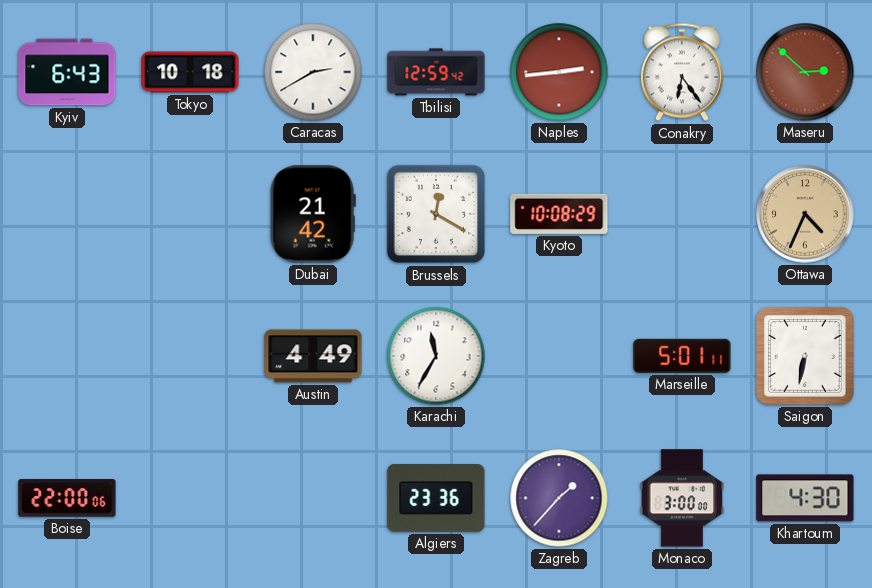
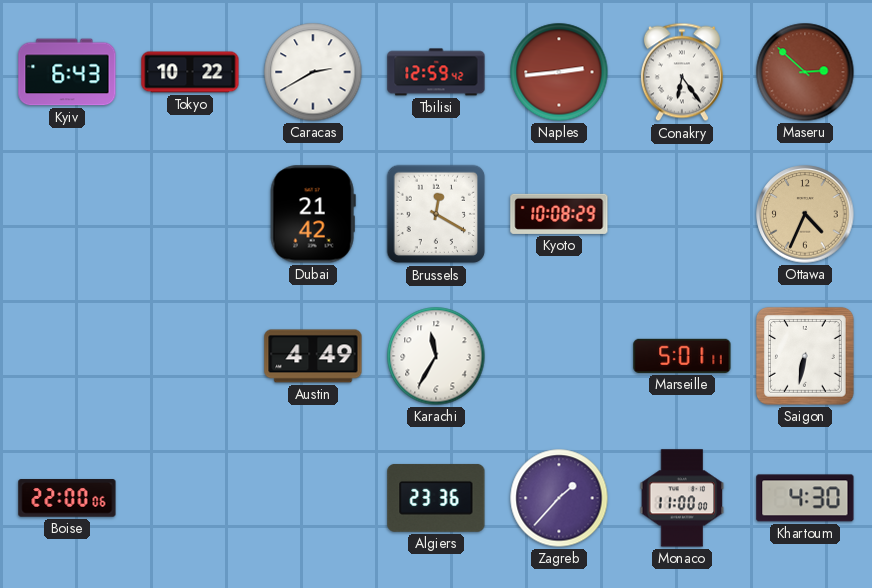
Tokyo: 10:18 -> 10:22
Monaco: 3:00 -> 11:00
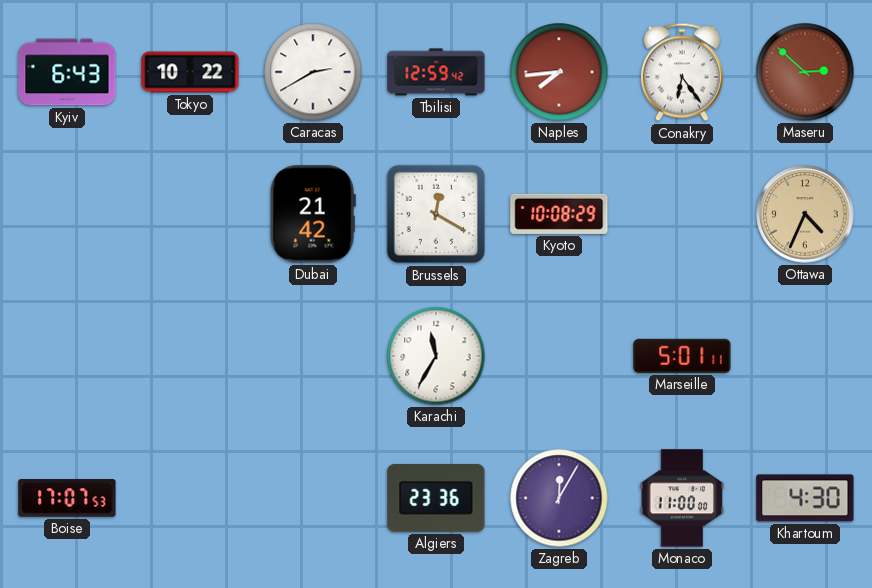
Naples: 2:44 -> 7:44
Austin: 4:49 -> none
Saigon: 6:32 -> none
Boise: 22:00 -> 17:07
Zagreb: 1:37 -> 12:05
